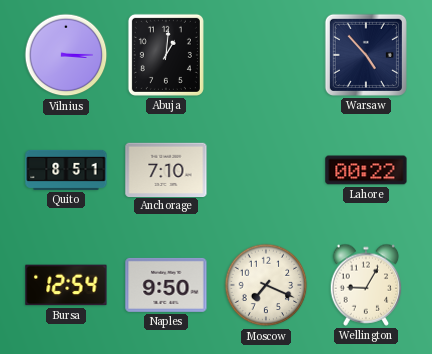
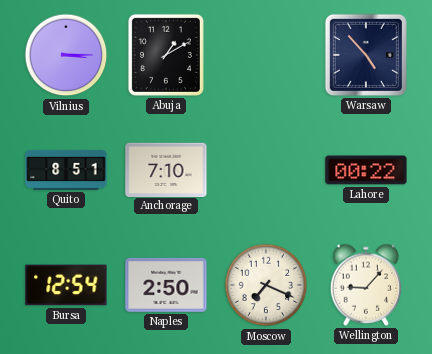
Abuja: 1:01 -> 1:10
Naples: 9:50 -> 2:50
Wellington: 9:05 -> 9:07
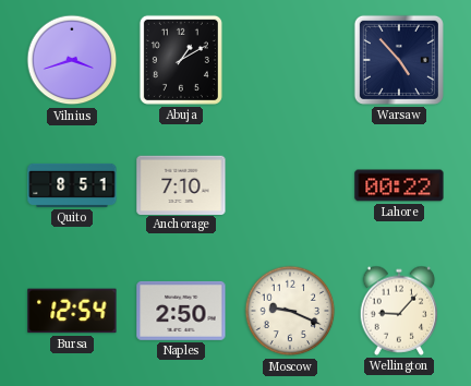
Vilnius: 3:15 -> 3:42
Moscow: 7:19 -> 9:19
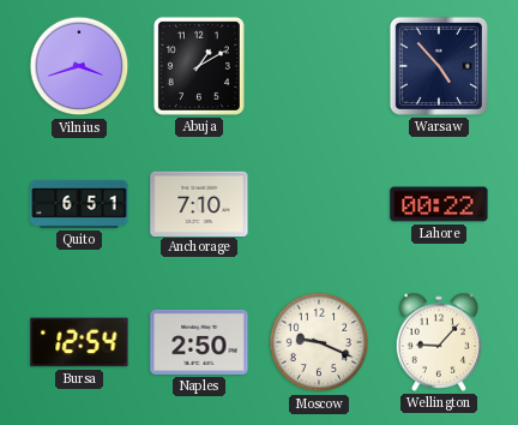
Quito: 8:51 -> 6:51
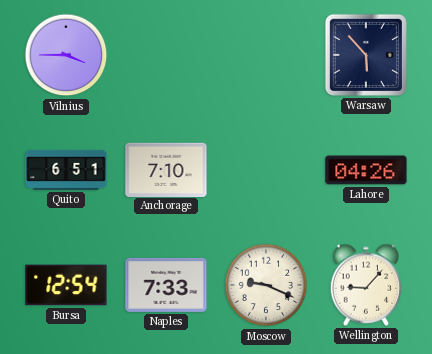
Vilnius: 3:42 -> 3:45
Abuja: 1:10 -> none
Warsaw: 4:53 -> 5:53
Lahore: 00:22 -> 04:26
Naples: 2:50 -> 7:33
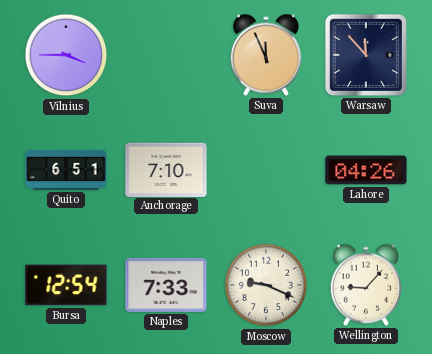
Suva: none -> 11:56
Warsaw: 5:53 -> 11:53
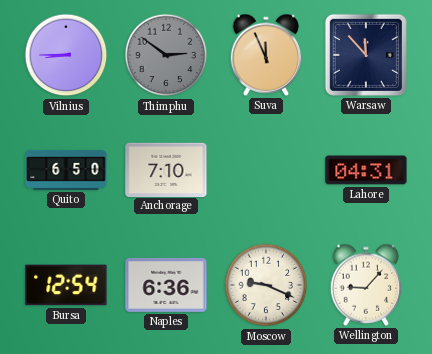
Vilnius: 3:45 -> 8:45
Thimphu: none -> 2:51
Quito: 6:51 -> 6:50
Lahore: 04:26 -> 04:31
Naples: 7:33 -> 6:36
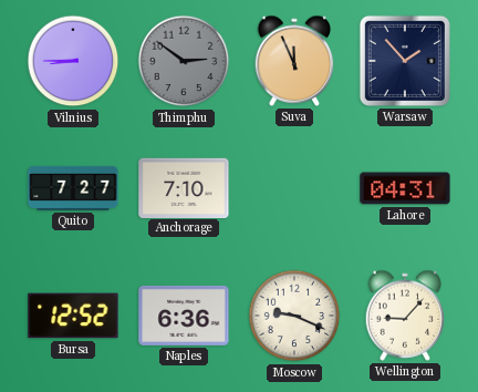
Warsaw: 11:53 -> 1:53
Quito: 6:50 -> 7:27
Bursa: 12:54 -> 12:52
